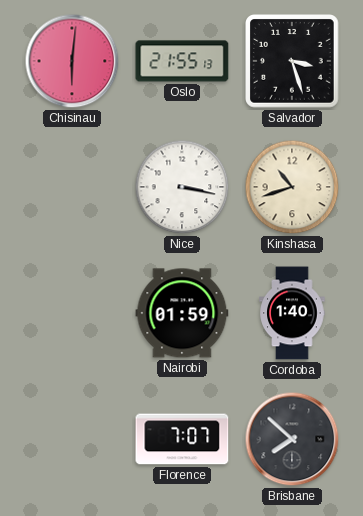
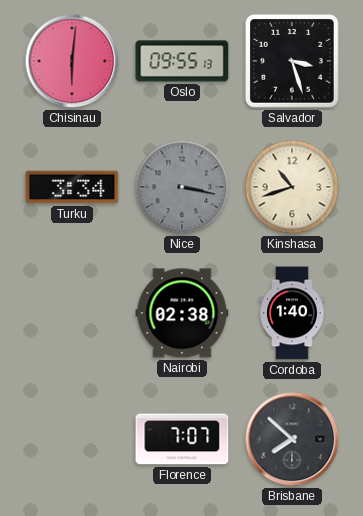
Oslo: 21:55 -> 09:55
Turku: none -> 3:34
Nice dial: white -> grey
Nairobi: 01:59 -> 02:38
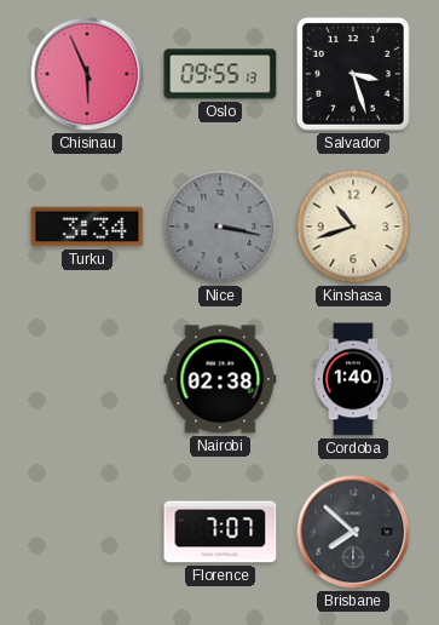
Chisinau: 6:01 -> 5:56
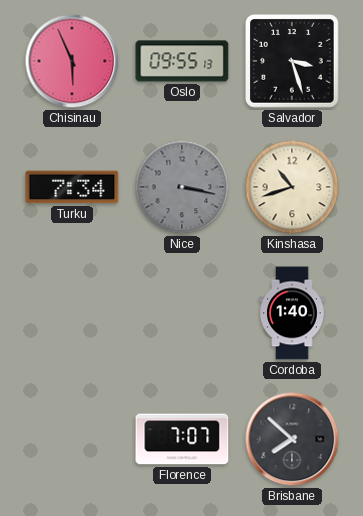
Turku: 3:34 -> 7:34
Nairobi: 02:38 -> none
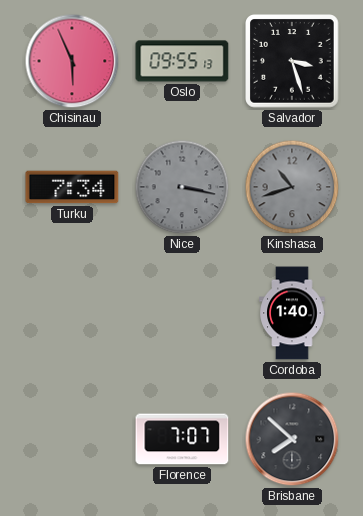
Kinshasa dial: cream -> grey
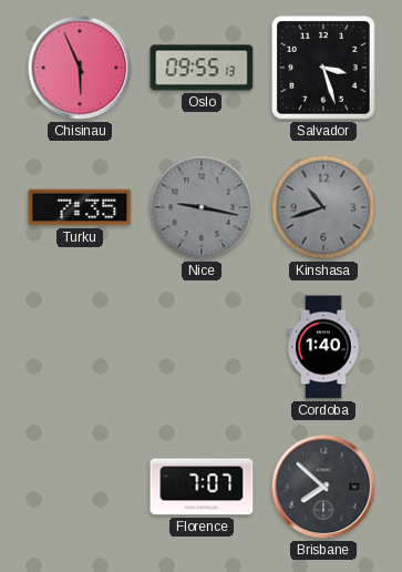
Turku: 7:34 -> 7:35
Nice: 3:17 -> 9:17
